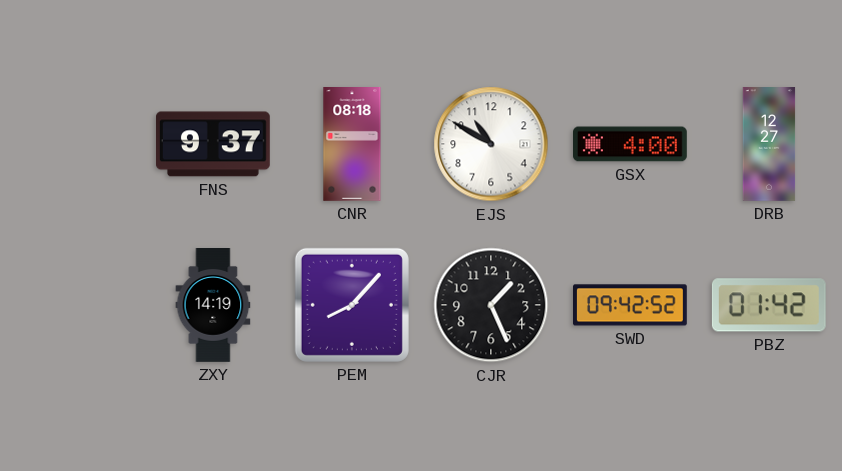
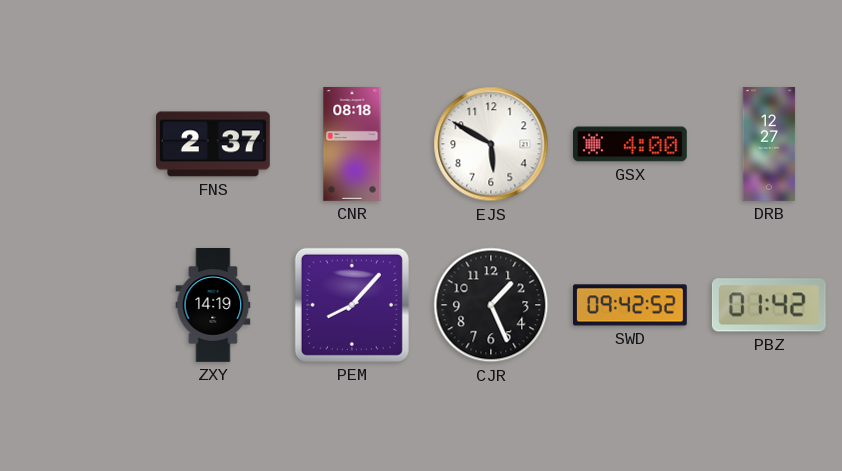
FNS: 9:37 -> 2:37
EJS: 10:50 -> 5:50
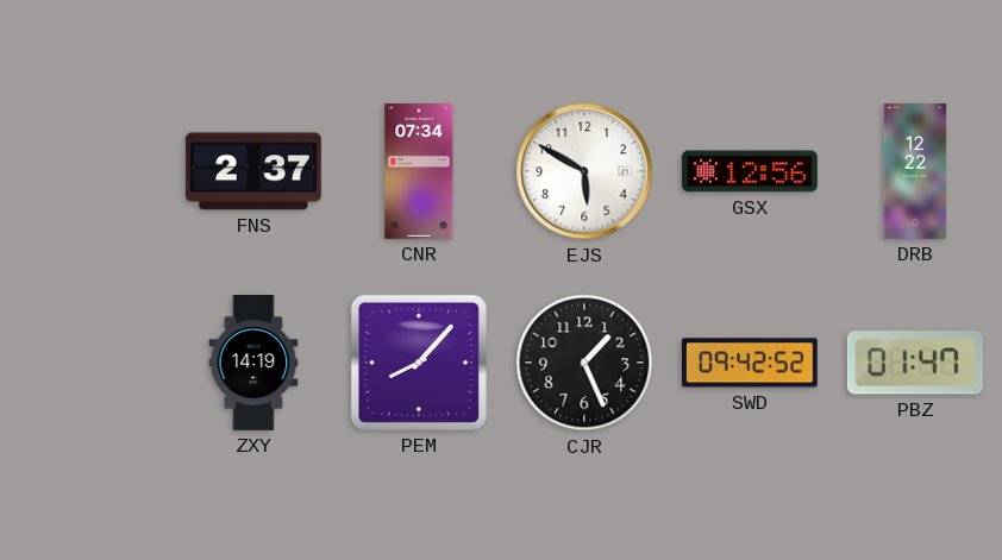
CNR: 08:18 -> 07:34
GSX: 4:00 -> 12:56
DRB: 12:27 -> 12:22
PBZ: 01:42 -> 01:47
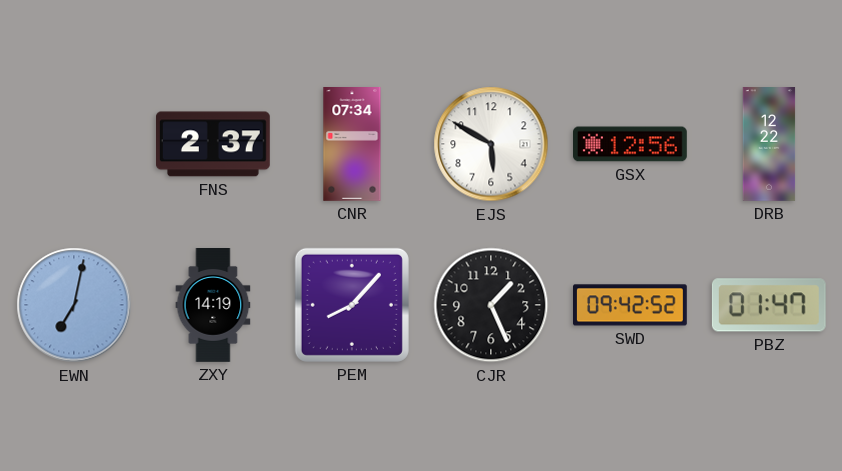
EWN: none -> 7:02
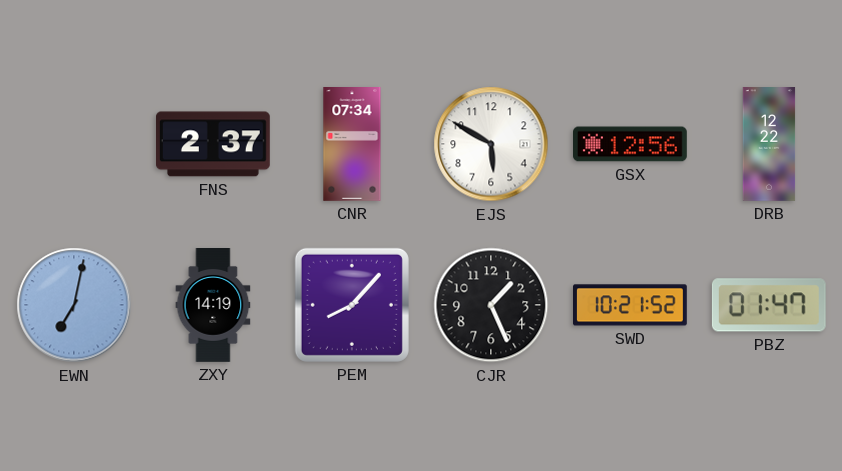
SWD: 09:42 -> 10:21
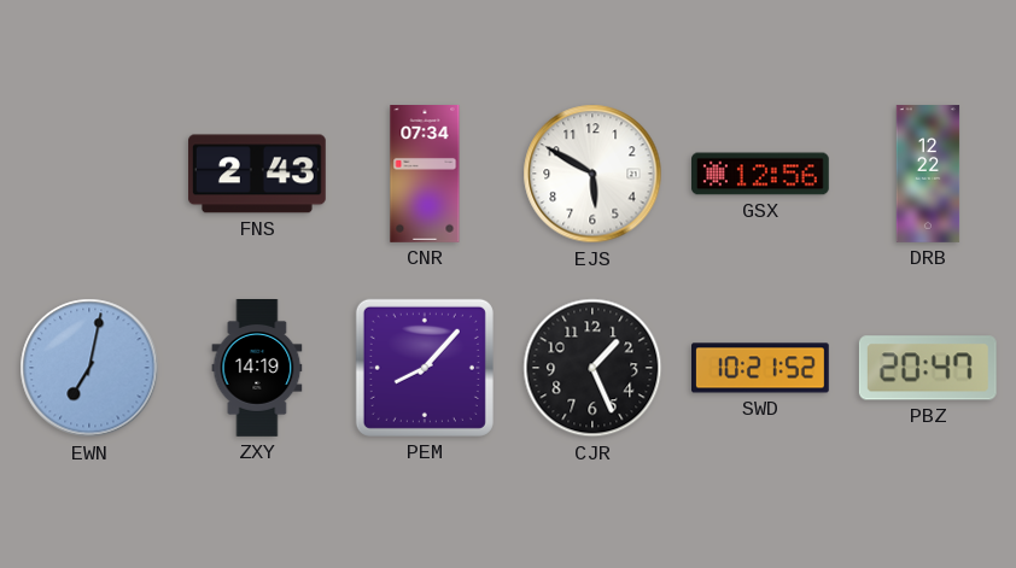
FNS: 2:37 -> 2:43
PBZ: 01:47 -> 20:47
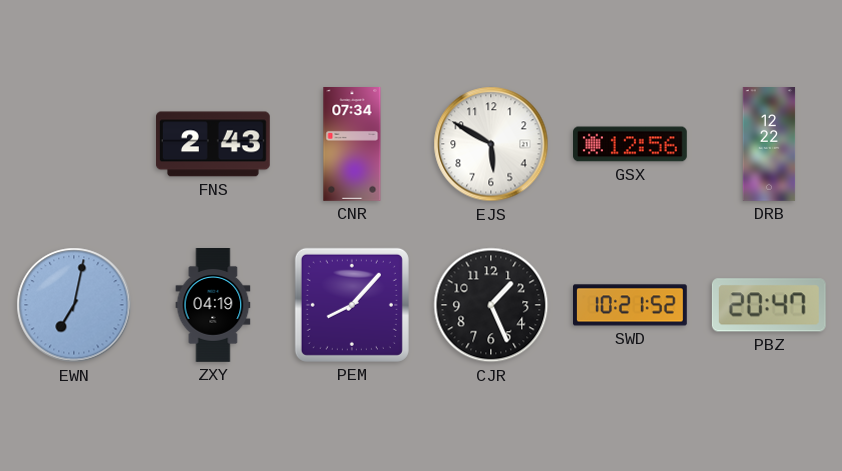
ZXY: 14:19 -> 04:19
